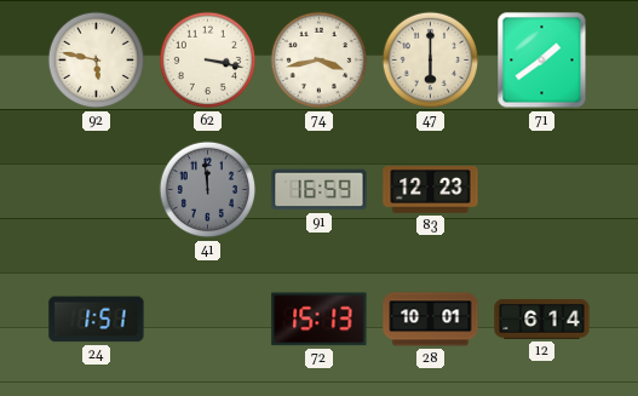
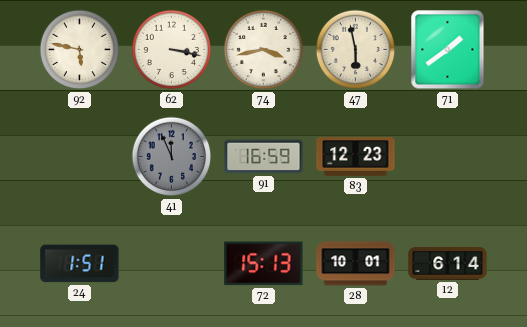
47: 6:00 -> 5:58
41: 11:59 -> 11:56
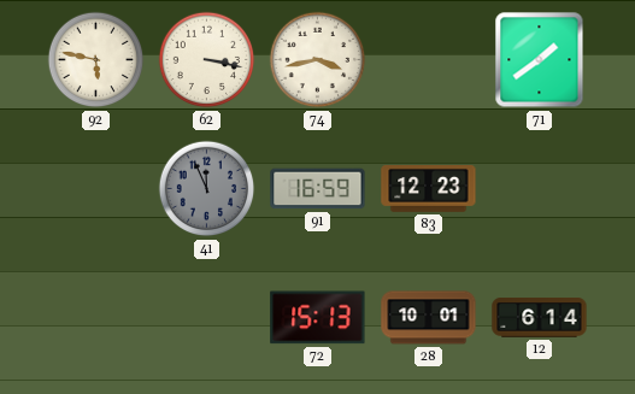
47: 5:58 -> none
24: 1:51 -> none
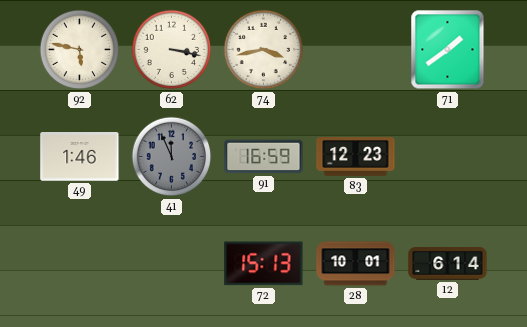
49: none -> 1:46
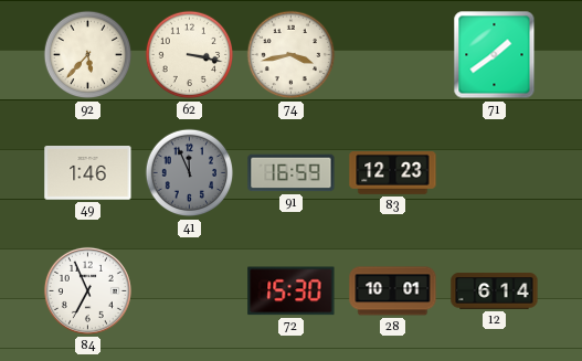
92: 5:47 -> 5:37
84: none -> 6:56
72: 15:13 -> 15:30
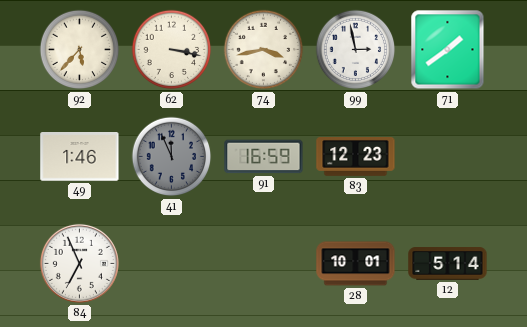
99: none -> 2:58
72: 15:30 -> none
12: 6:14 -> 5:14
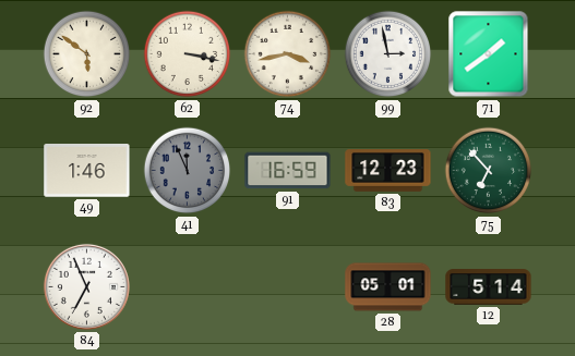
92: 5:37 -> 5:51
75: none -> 6:53
28: 10:01 -> 05:01
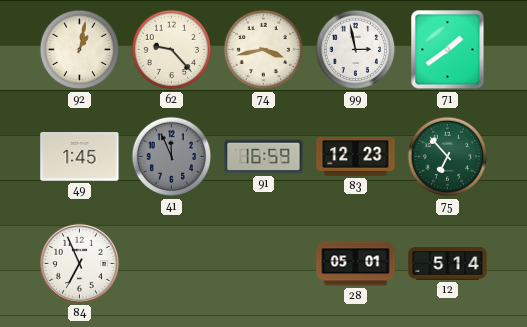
92: 5:51 -> 1:02
62: 3:17 -> 9:23
49: 1:46 -> 1:45
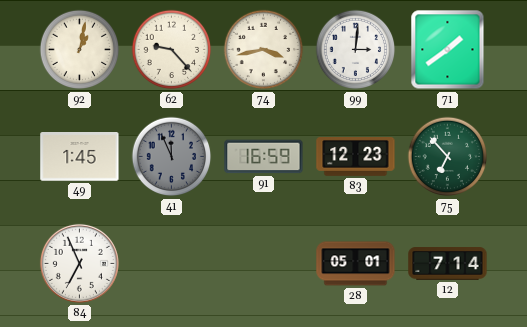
99: 2:58 -> 3:01
12: 5:14 -> 7:14
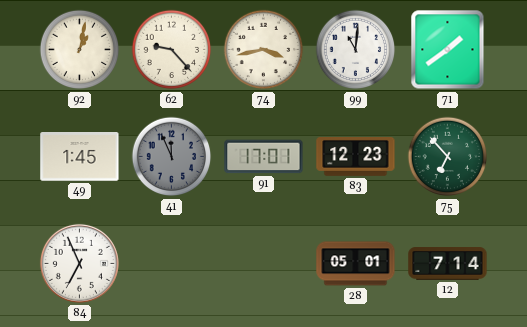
99: 3:01 -> 11:01
91: 16:59 -> 17:01
